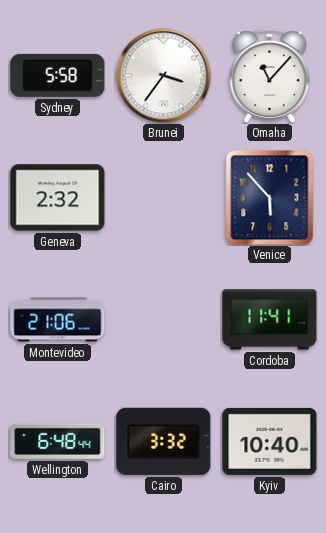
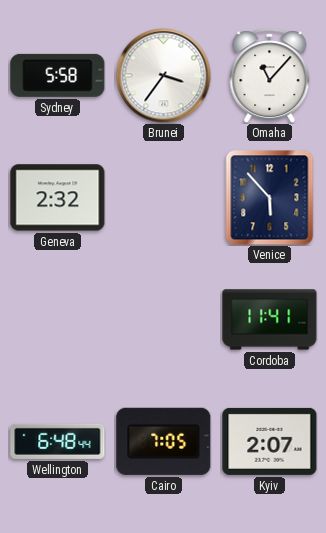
Montevideo: 21:06 -> none
Cairo: 3:32 -> 7:05
Kyiv: 10:40 -> 2:07
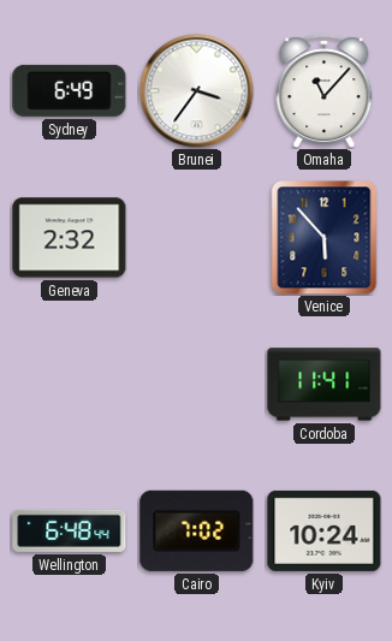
Sydney: 5:58 -> 6:49
Cairo: 7:05 -> 7:02
Kyiv: 2:07 -> 10:24
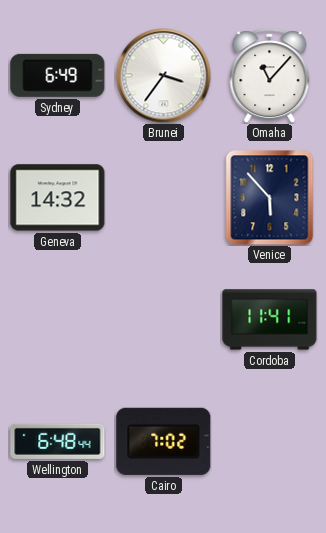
Geneva: 2:32 -> 14:32
Kyiv: 10:24 -> none
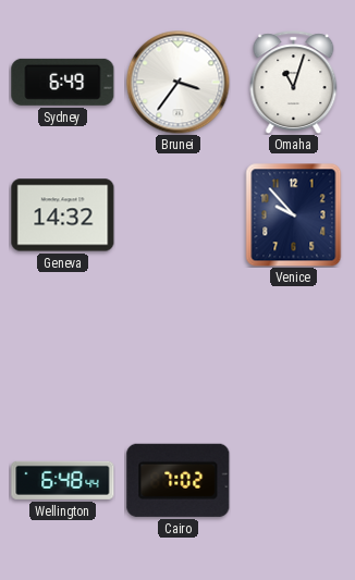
Omaha: 11:07 -> 11:03
Venice: 5:53 -> 9:53
Cordoba: 11:41 -> none
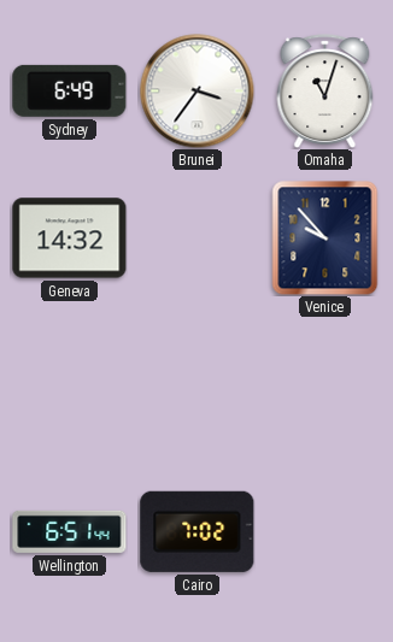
Wellington: 6:48 -> 6:51
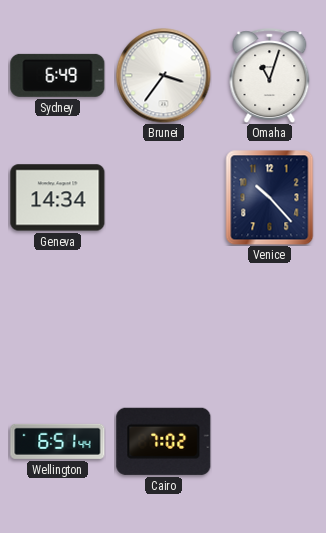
Geneva: 14:32 -> 14:34
Venice: 9:53 -> 10:23
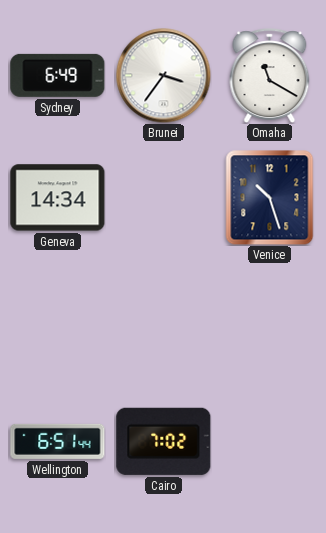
Omaha: 11:03 -> 11:20
Venice: 10:23 -> 10:27
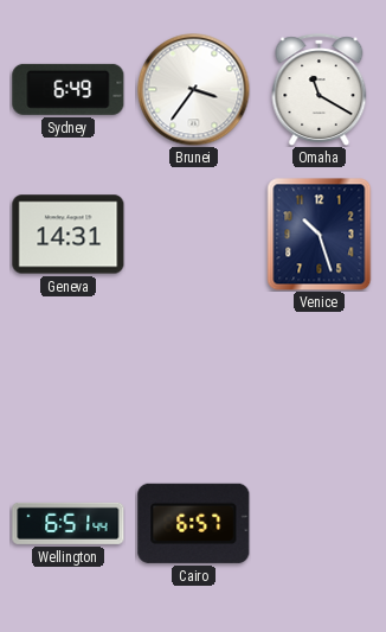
Geneva: 14:34 -> 14:31
Cairo: 7:02 -> 6:57
